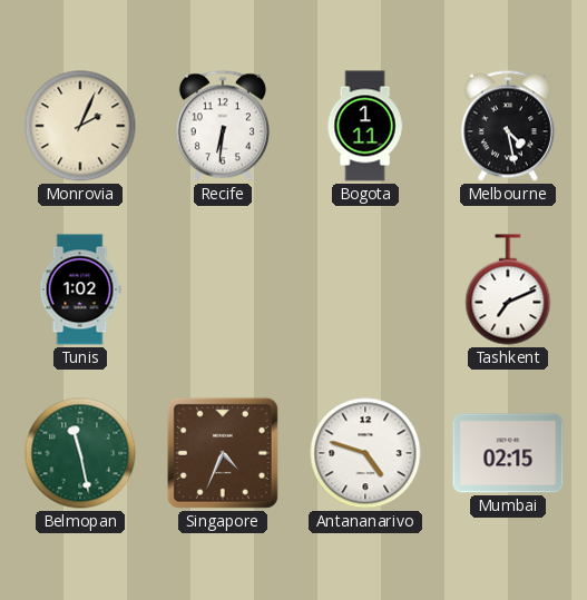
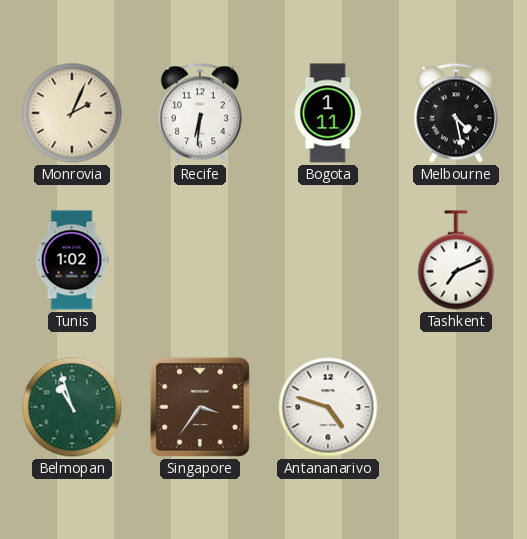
Belmopan: 11:28 -> 10:57
Singapore: 4:34 -> 3:36
Mumbai: 02:15 -> none
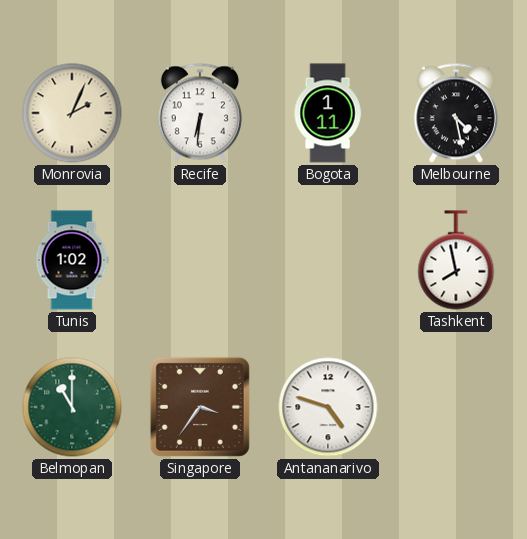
Tashkent: 7:11 -> 7:58
Belmopan: 10:57 -> 11:00
